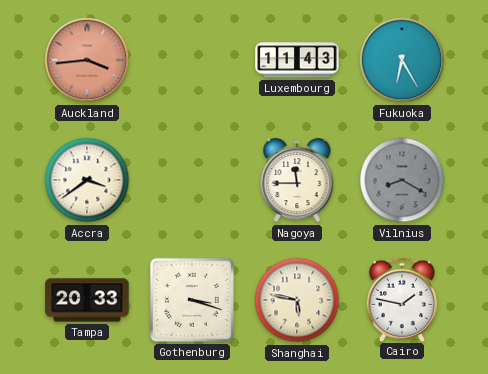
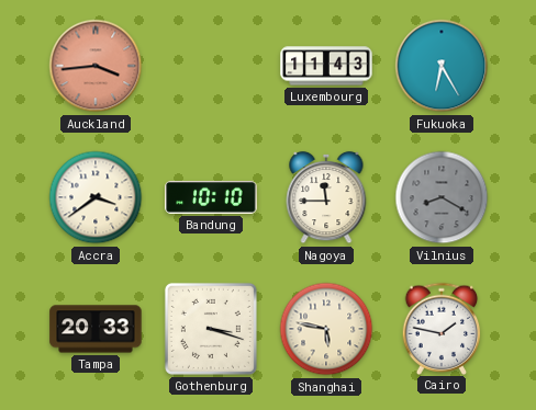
Bandung: none -> 10:10
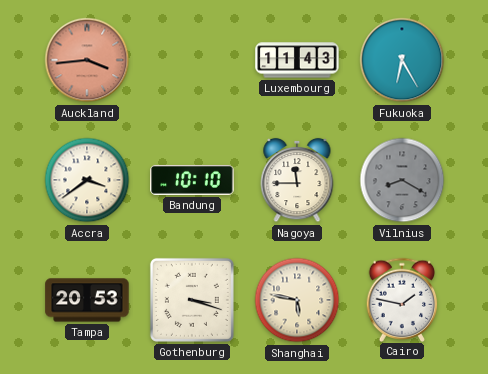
Tampa: 20:33 -> 20:53
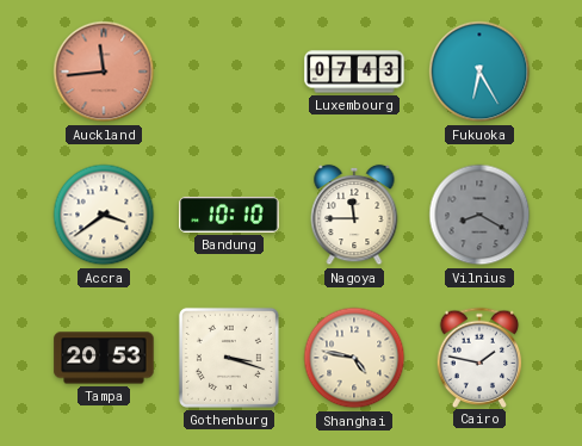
Auckland: 3:44 -> 11:44
Luxembourg: 11:43 -> 07:43
Shanghai: 5:47 -> 4:47
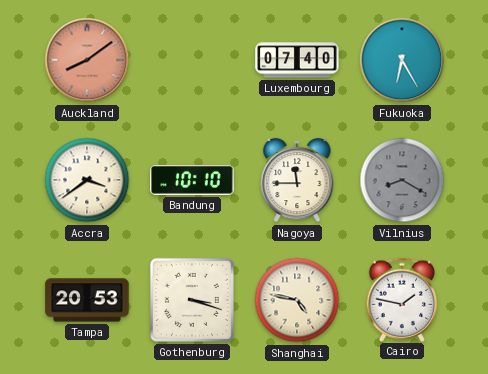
Auckland: 11:44 -> 8:09
Luxembourg: 07:43 -> 07:40
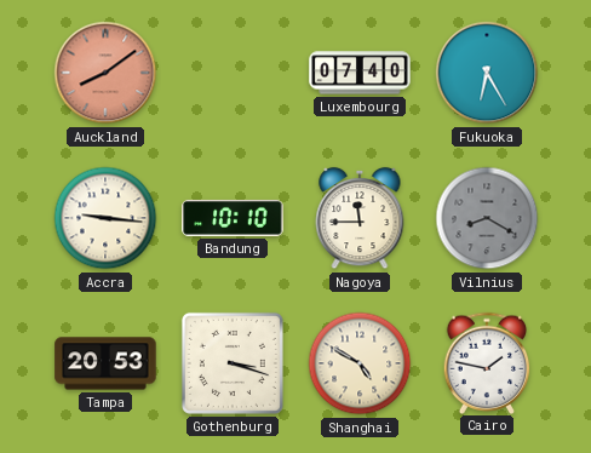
Accra: 3:39 -> 9:16
Shanghai: 4:47 -> 4:50
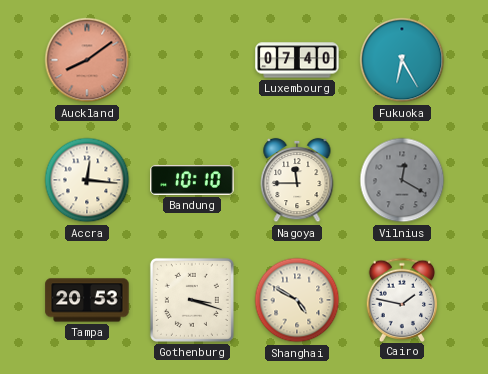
Accra: 9:16 -> 12:16
Vilnius: 8:20 -> 12:20
